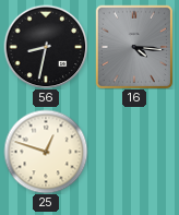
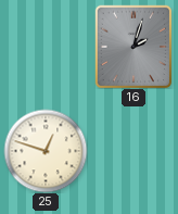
56: 8:32 -> none
16: 4:16 -> 2:03
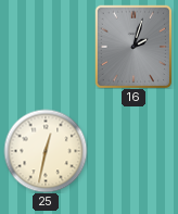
25: 12:48 -> 12:32
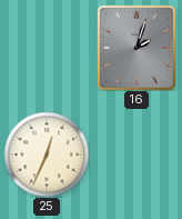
25: 12:32 -> 12:34
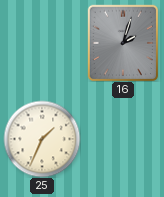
25: 12:34 -> 1:34
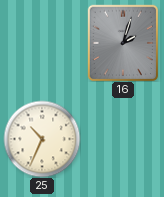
25: 1:34 -> 10:34
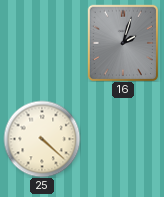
25: 10:34 -> 4:22
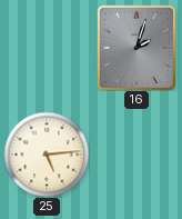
25: 4:22 -> 5:14
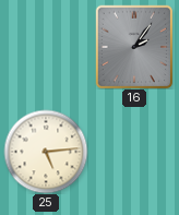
16: 2:03 -> 2:06
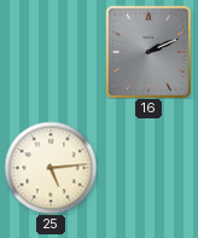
16: 2:06 -> 2:11
